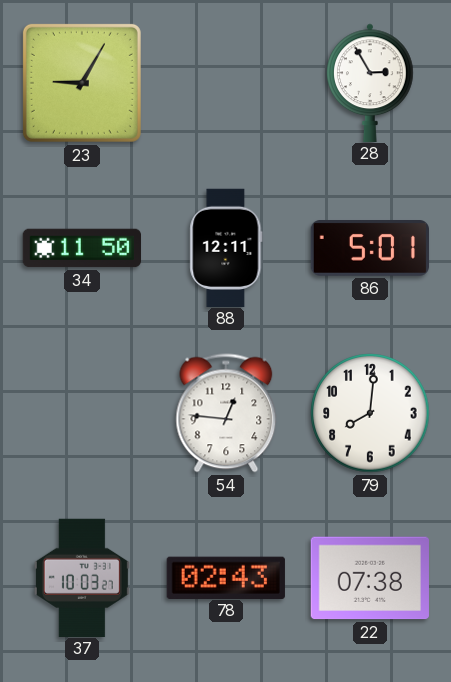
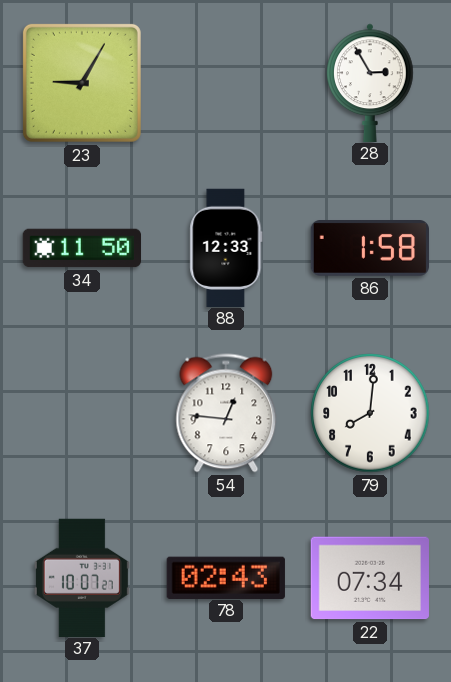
88: 12:11 -> 12:33
86: 5:01 -> 1:58
37: 10:03 -> 10:07
22: 07:38 -> 07:34
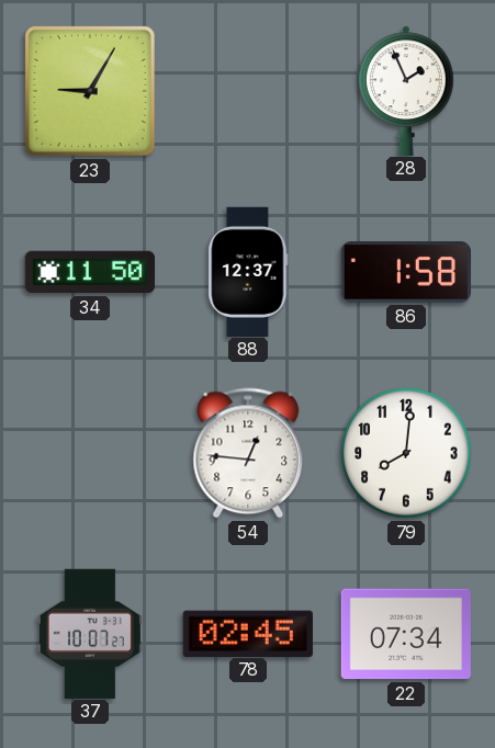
28: 2:55 -> 1:56
88: 12:33 -> 12:37
78: 02:43 -> 02:45
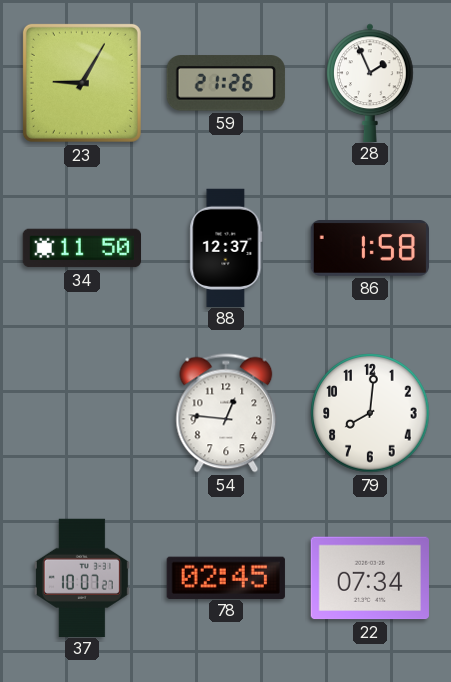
59: none -> 21:26
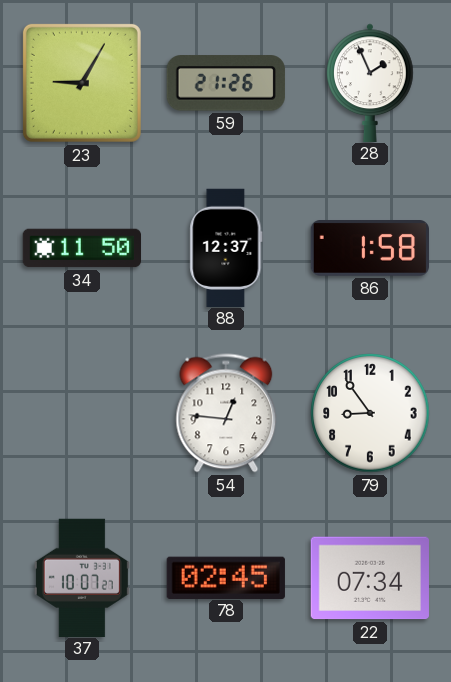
79: 8:01 -> 8:54
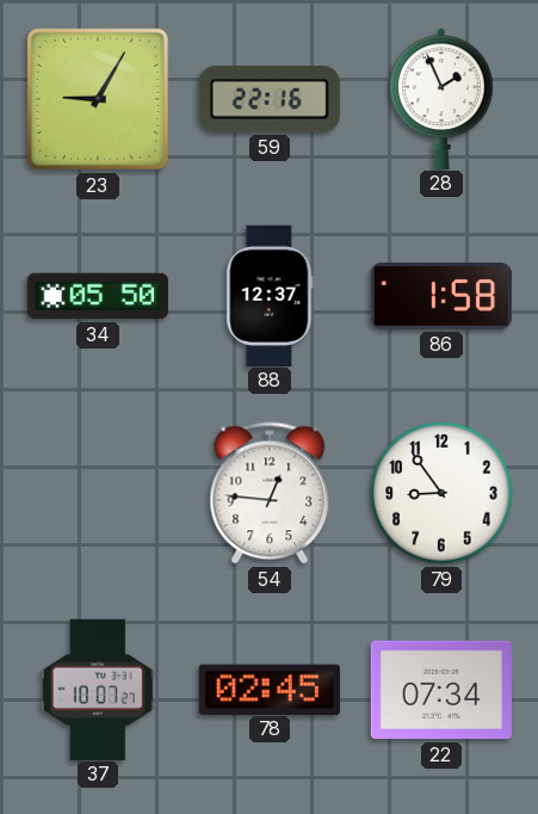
59: 21:26 -> 22:16
34: 11:50 -> 05:50
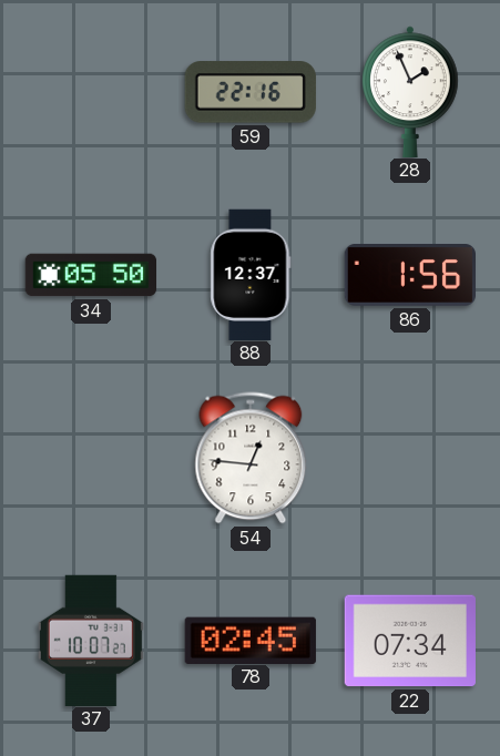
23: 9:05 -> none
86: 1:58 -> 1:56
79: 8:54 -> none
